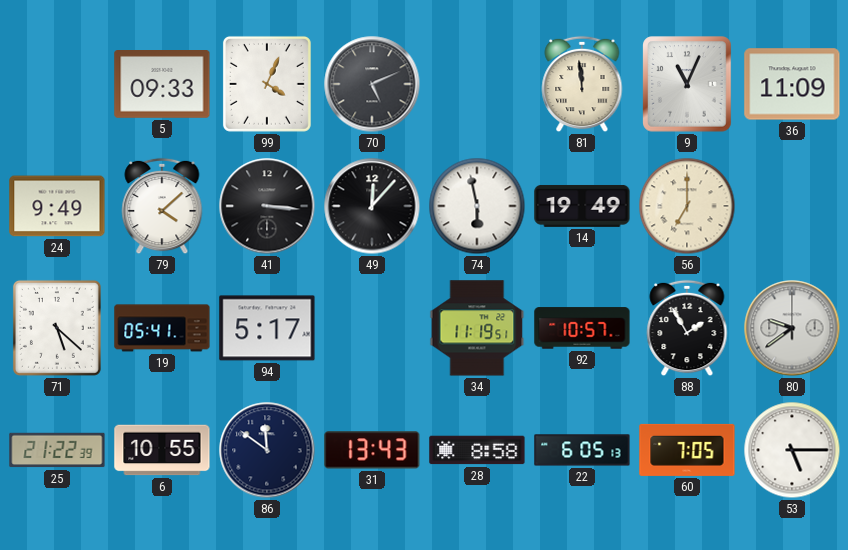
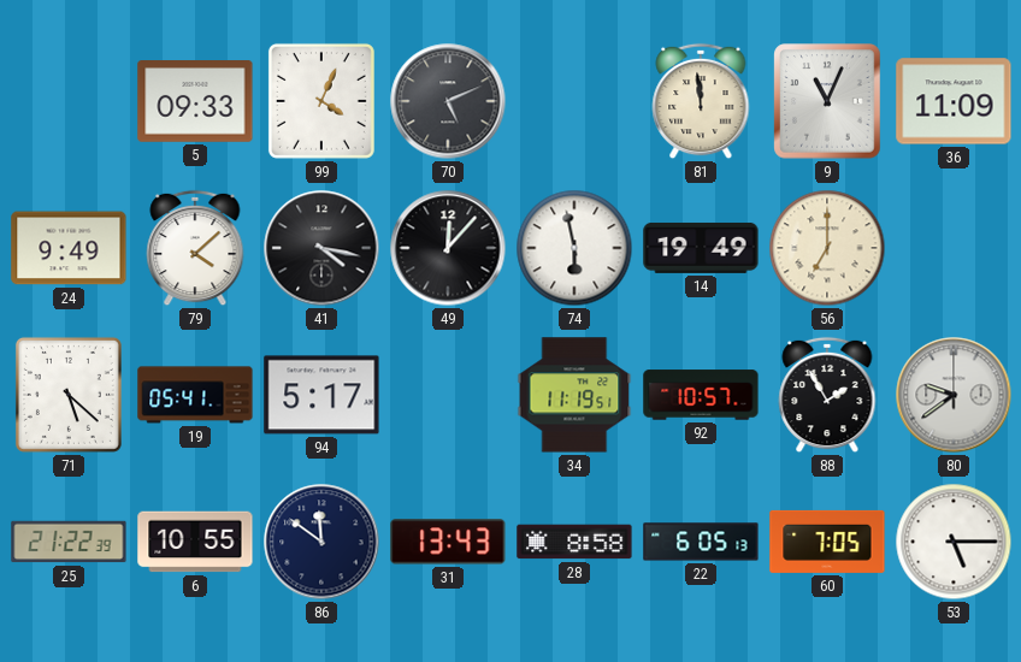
41: 3:16 -> 4:17
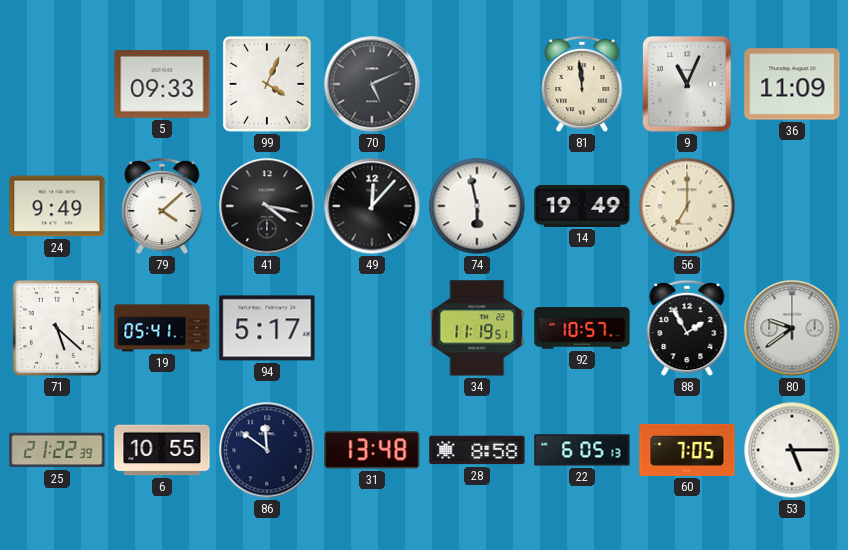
31: 13:43 -> 13:48
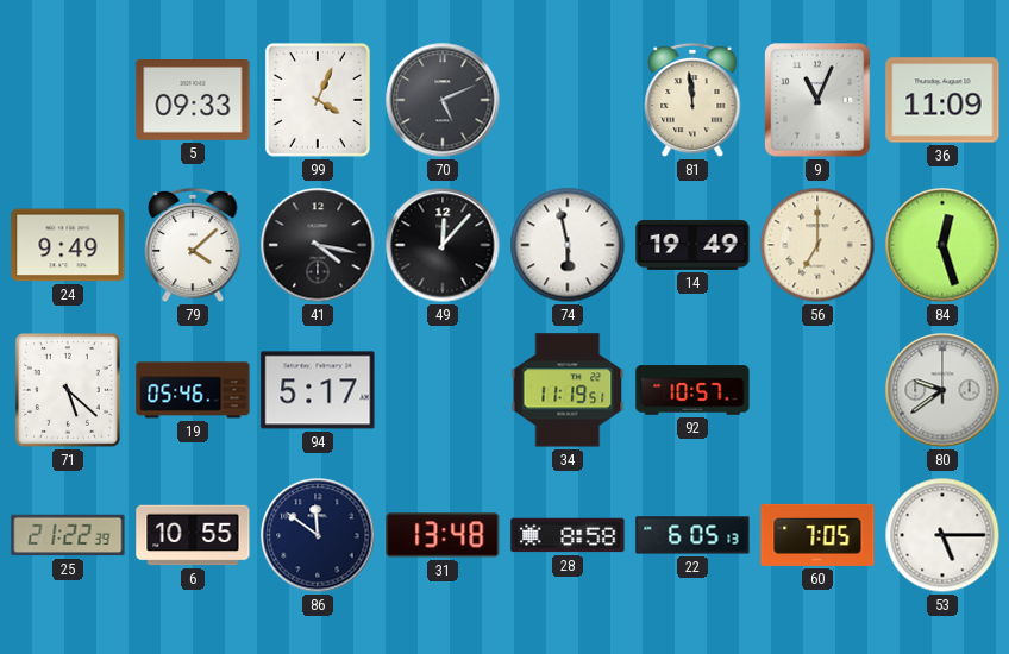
84: none -> 12:27
19: 05:41 -> 05:46
88: 1:55 -> none
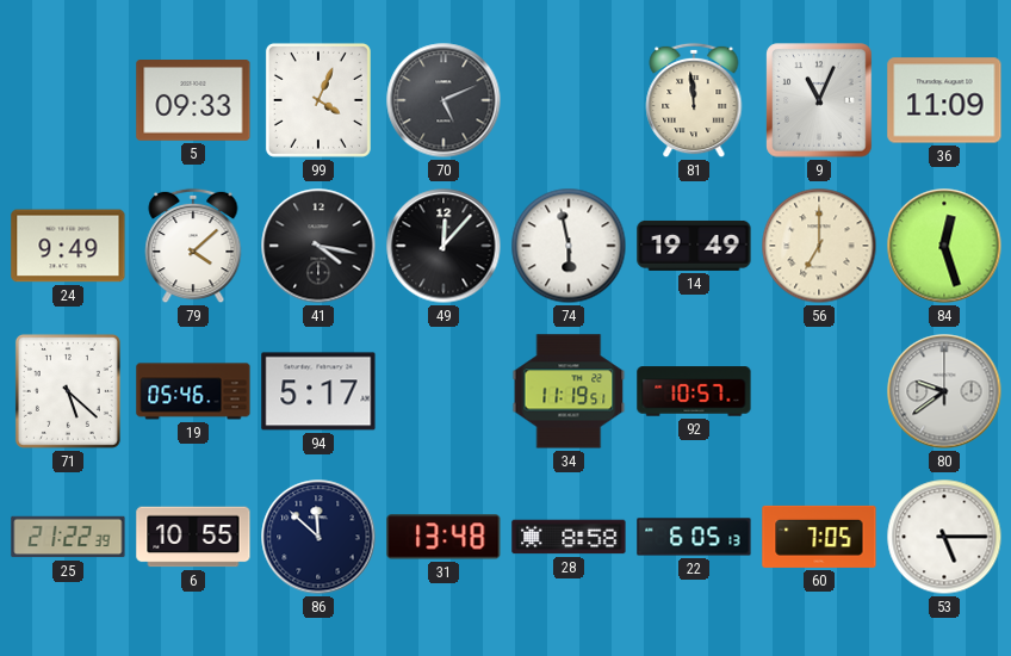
86: 11:51 -> 11:52
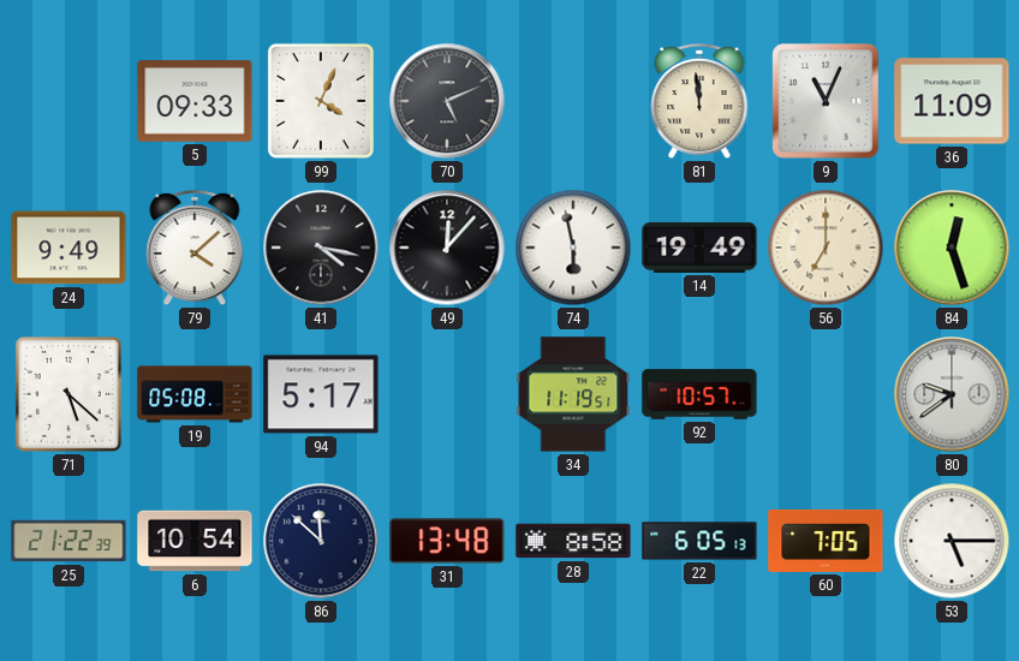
19: 05:46 -> 05:08
6: 10:55 -> 10:54
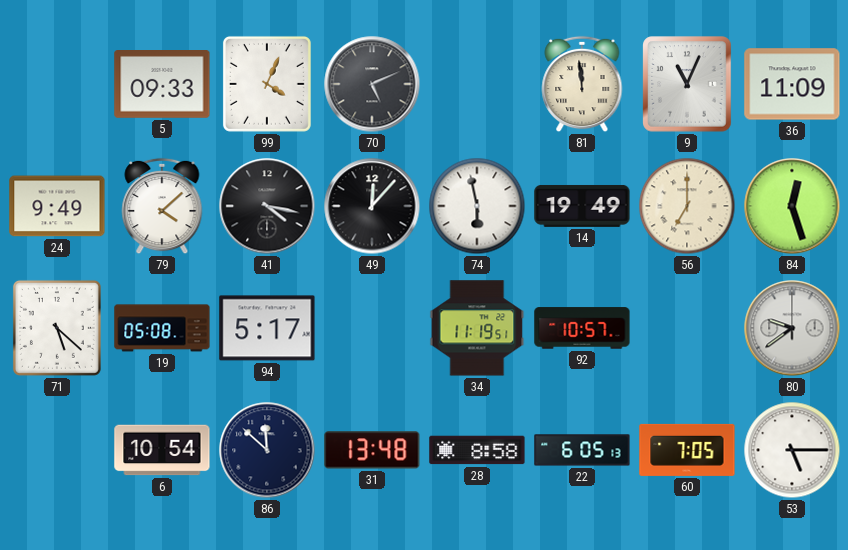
25: 21:22 -> none
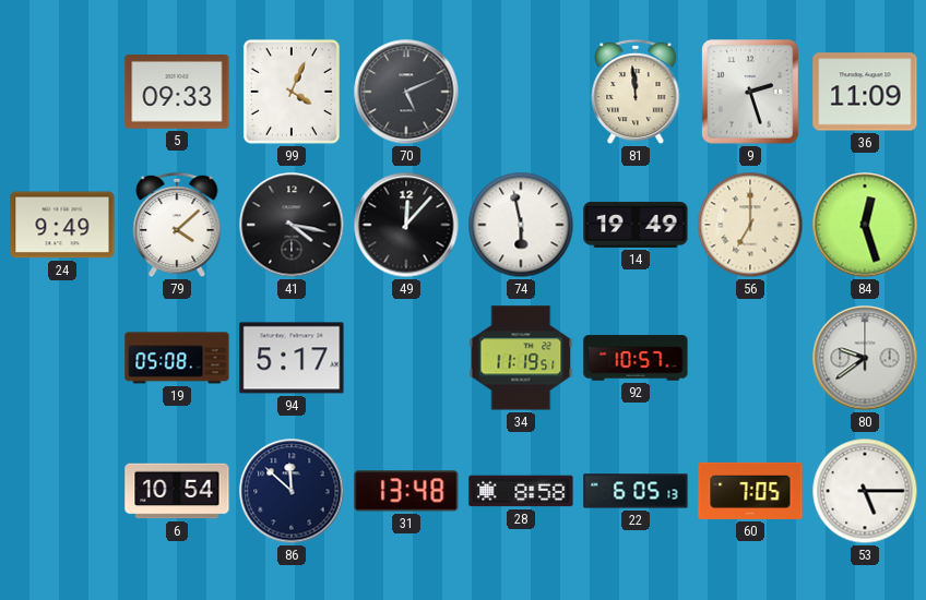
9: 11:04 -> 2:27
71: 5:22 -> none
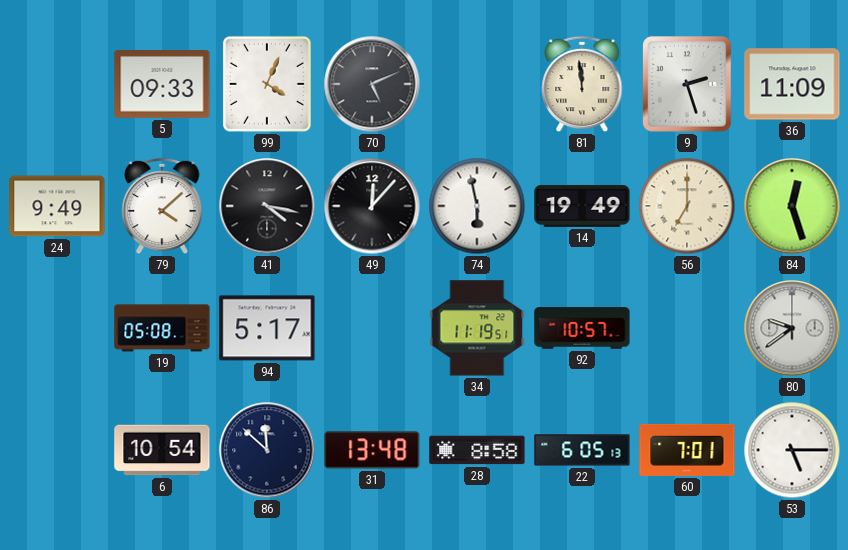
60: 7:05 -> 7:01
